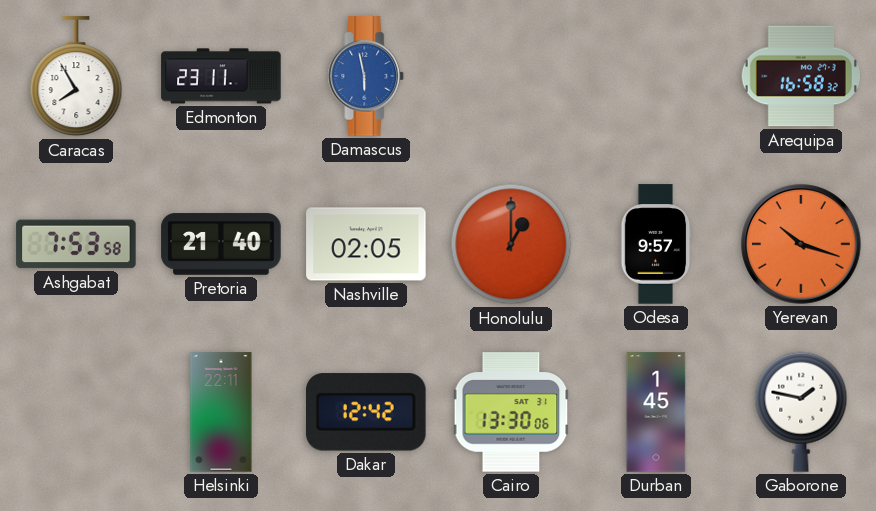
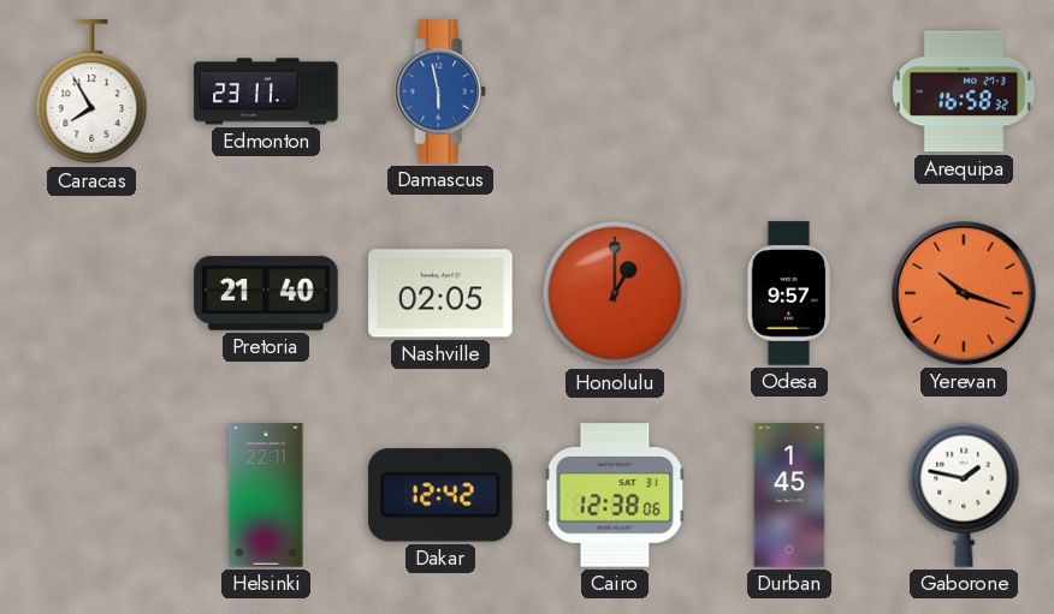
Ashgabat: 7:53 -> none
Cairo: 13:30 -> 12:38
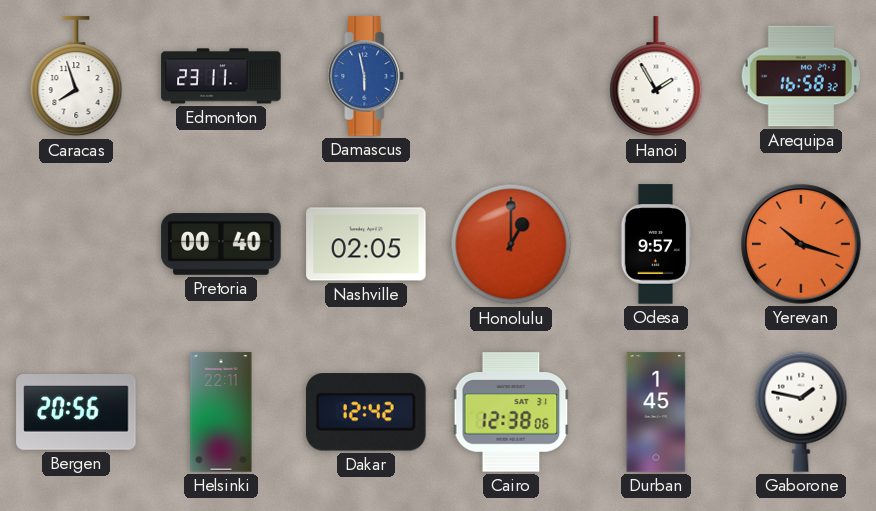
Caracas: 7:55 -> 7:57
Hanoi: none -> 1:55
Pretoria: 21:40 -> 00:40
Bergen: none -> 20:56
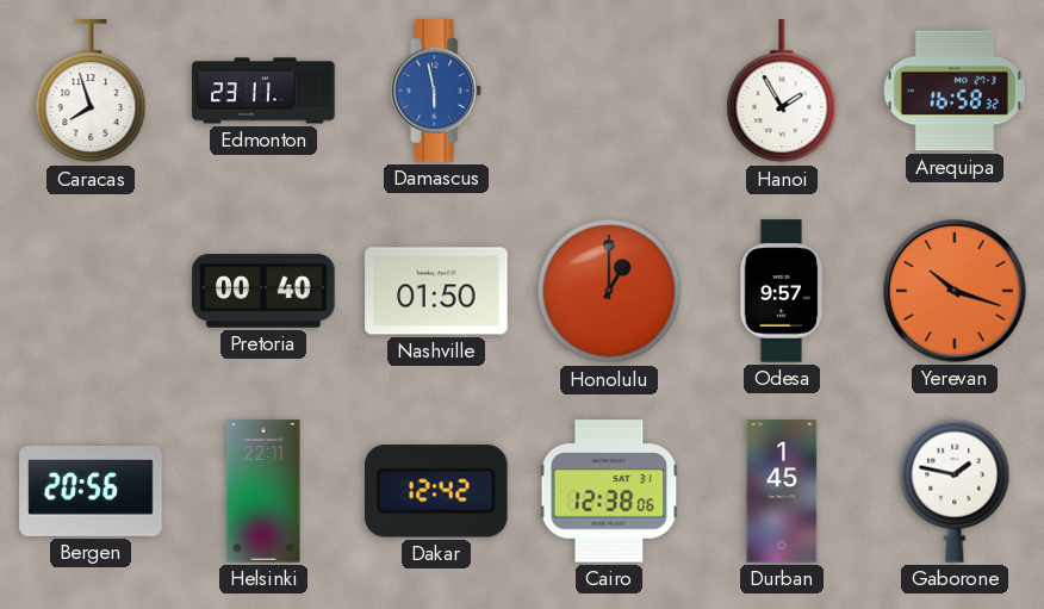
Nashville: 02:05 -> 01:50
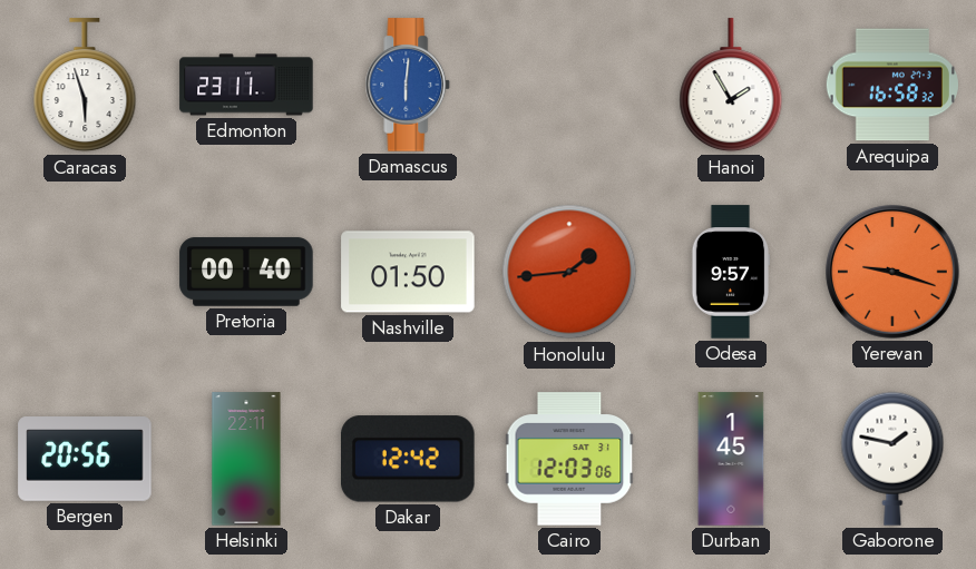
Caracas: 7:57 -> 5:57
Damascus: 5:58 -> 6:01
Honolulu: 1:00 -> 1:44
Yerevan: 10:18 -> 9:18
Cairo: 12:38 -> 12:03
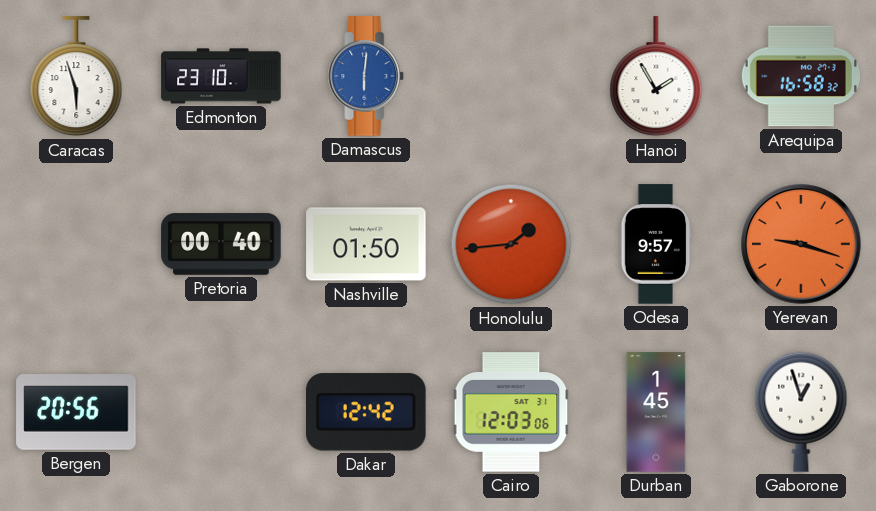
Edmonton: 23:11 -> 23:10
Helsinki: 22:11 -> none
Gaborone: 1:47 -> 12:57
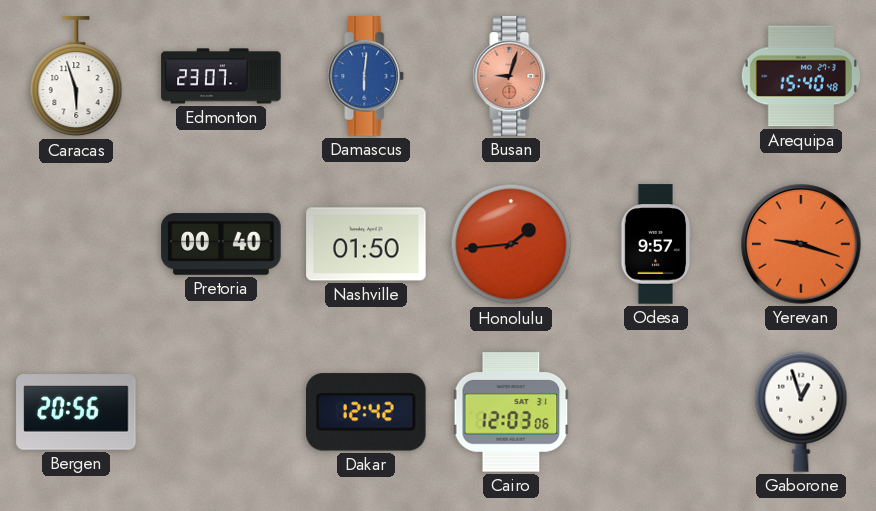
Edmonton: 23:10 -> 23:07
Busan: none -> 9:03
Hanoi: 1:55 -> none
Arequipa: 16:58 -> 15:40
Durban: 1:45 -> none
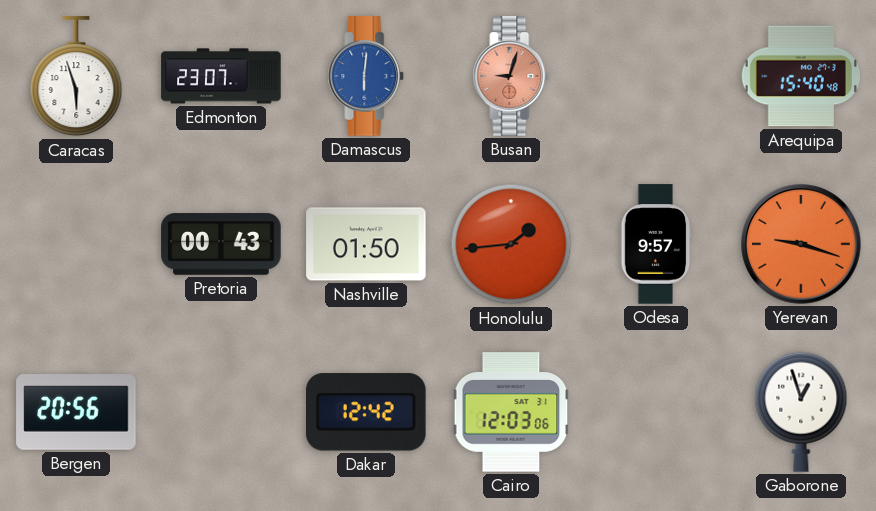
Pretoria: 00:40 -> 00:43
